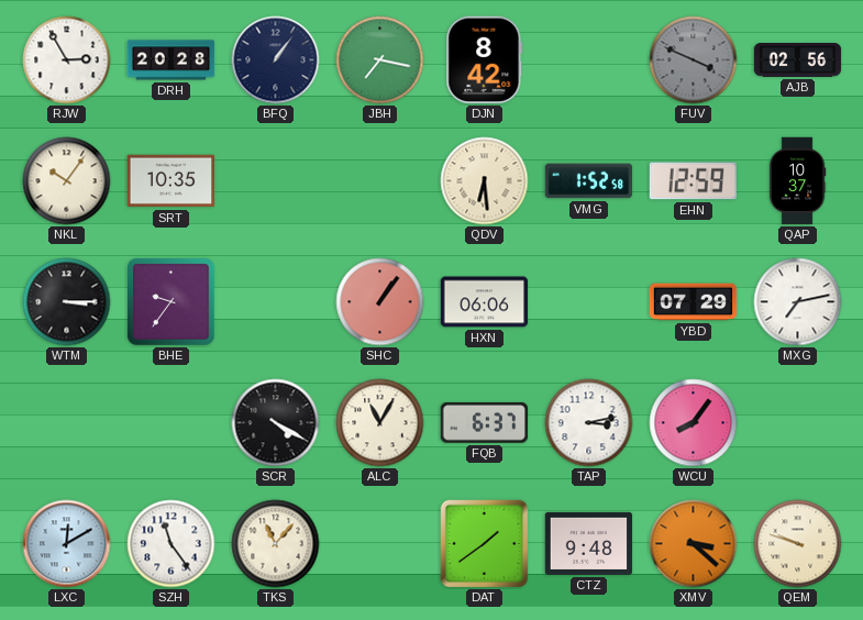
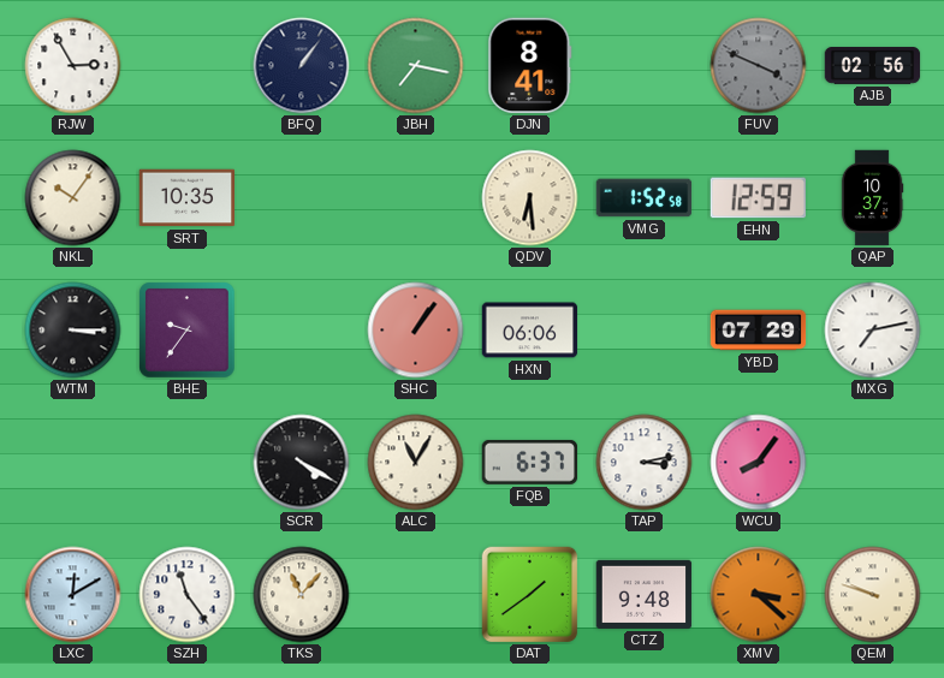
DRH: 20:28 -> none
DJN: 8:42 -> 8:41
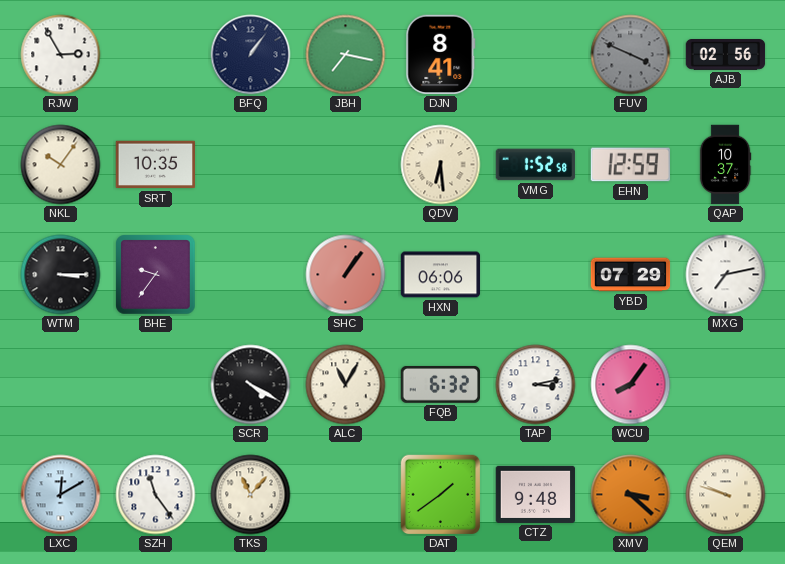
FQB: 6:37 -> 6:32
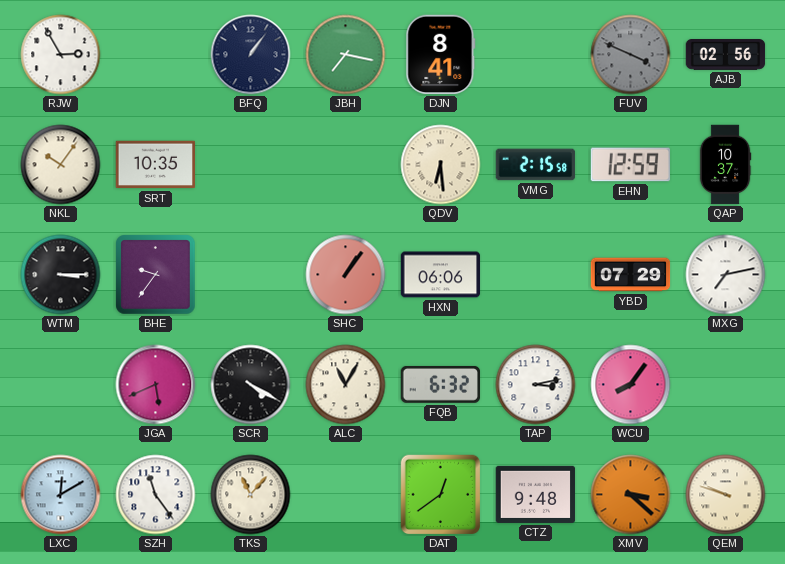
VMG: 1:52 -> 2:15
JGA: none -> 5:41
DAT: 1:39 -> 12:39
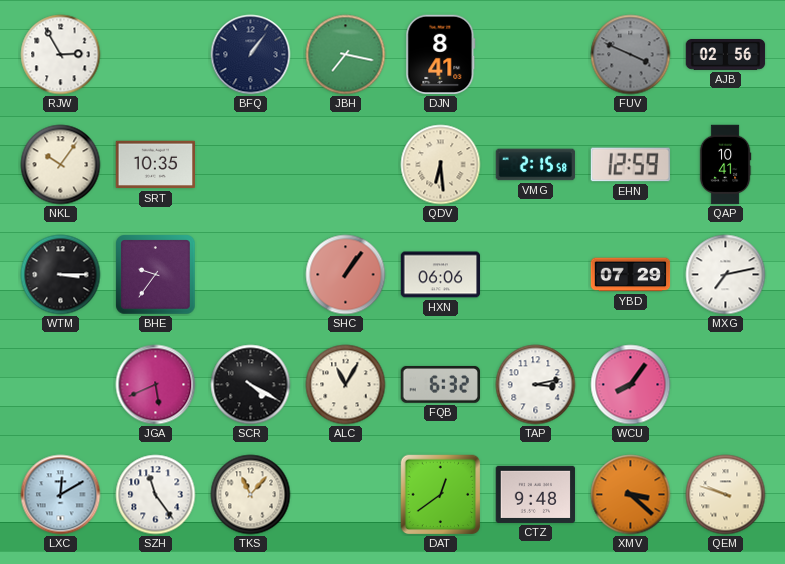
QAP: 10:37 -> 10:41
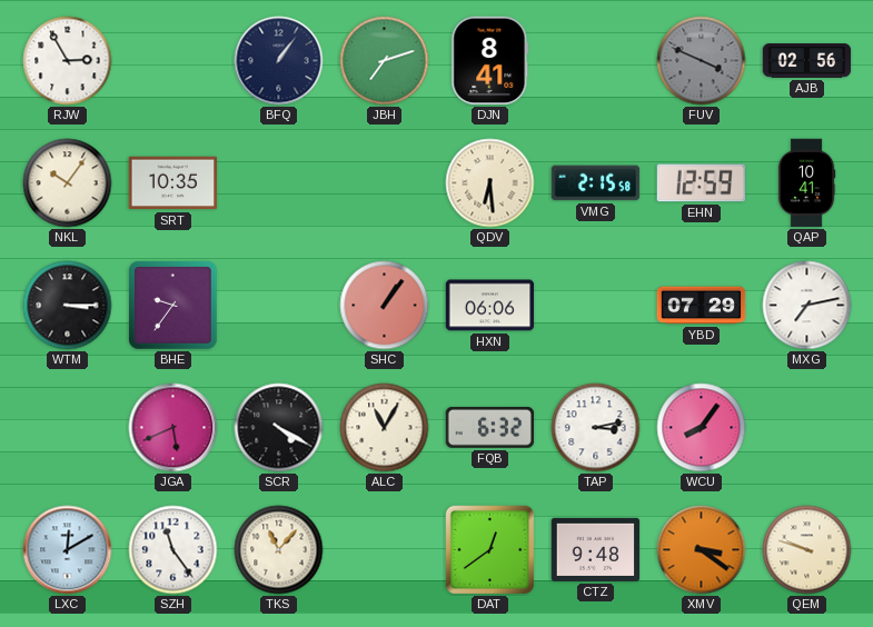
JBH: 7:17 -> 7:12
XMV: 3:22 -> 3:21
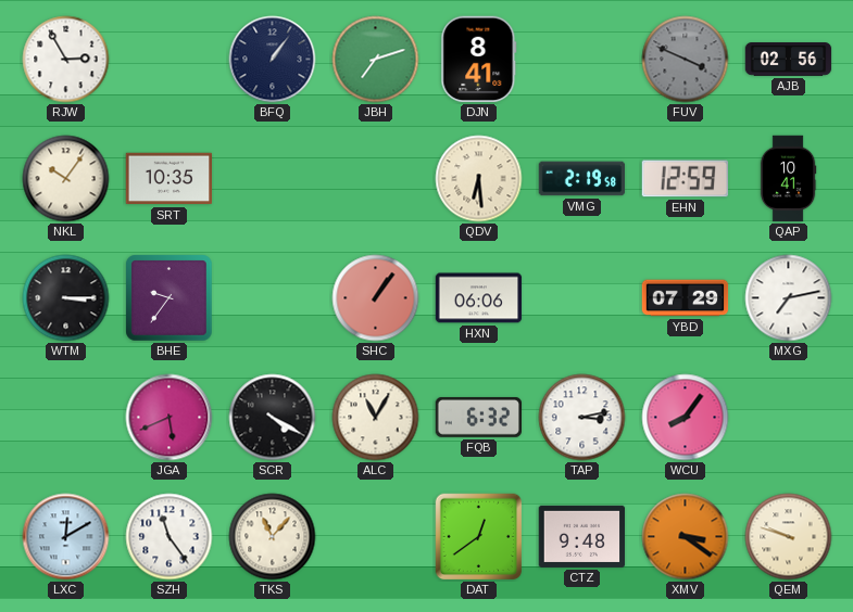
VMG: 2:15 -> 2:19
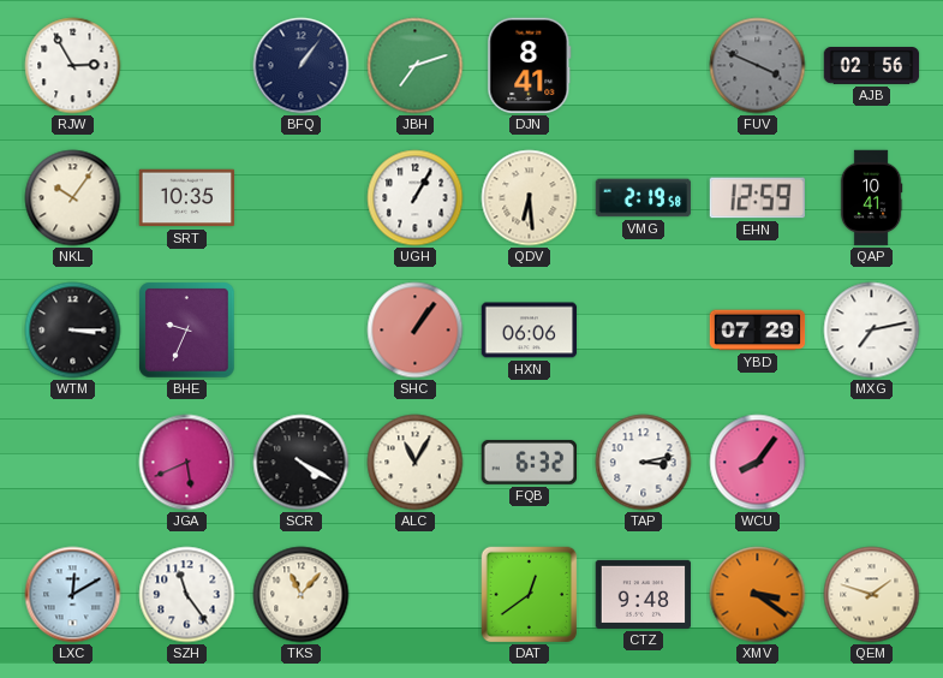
UGH: none -> 1:05
BHE: 9:36 -> 9:34
QEM: 9:48 -> 1:48
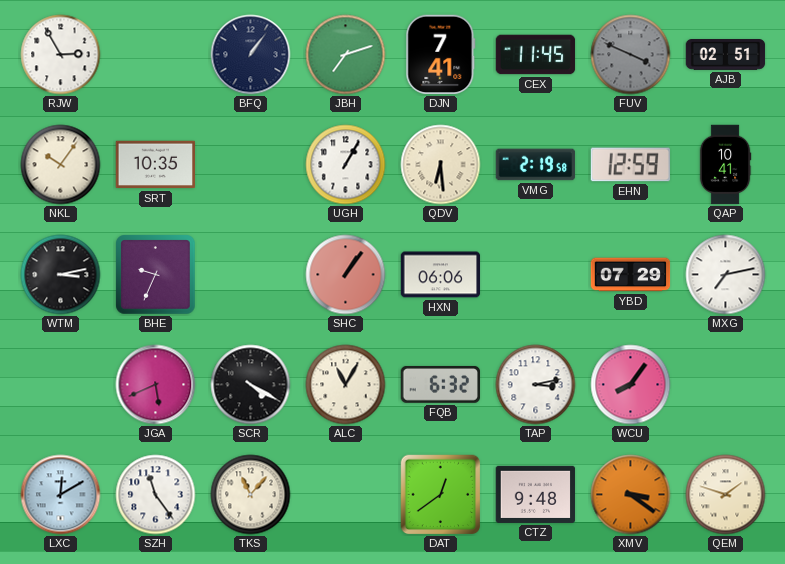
DJN: 8:41 -> 7:41
CEX: none -> 11:45
AJB: 02:56 -> 02:51
WTM: 3:15 -> 3:13
